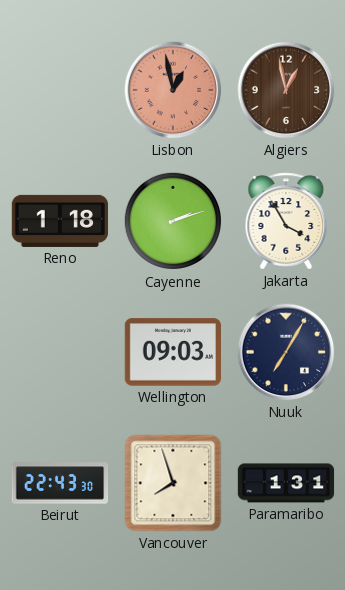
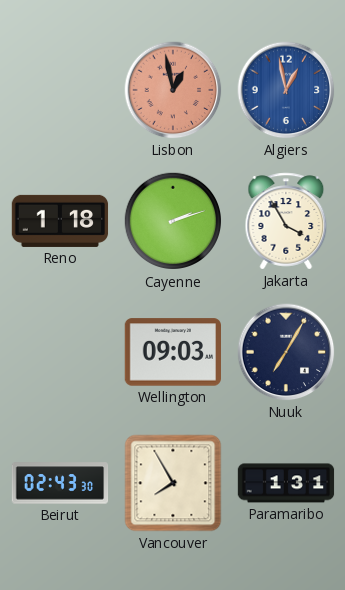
Algiers dial: brown -> blue
Beirut: 22:43 -> 02:43
Vancouver: 7:57 -> 7:55
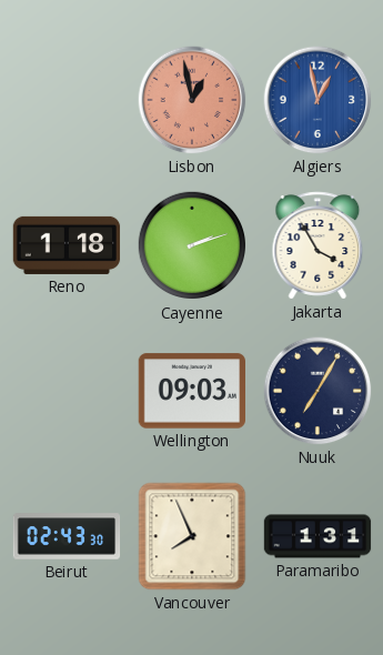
Vancouver: 7:55 -> 7:56
